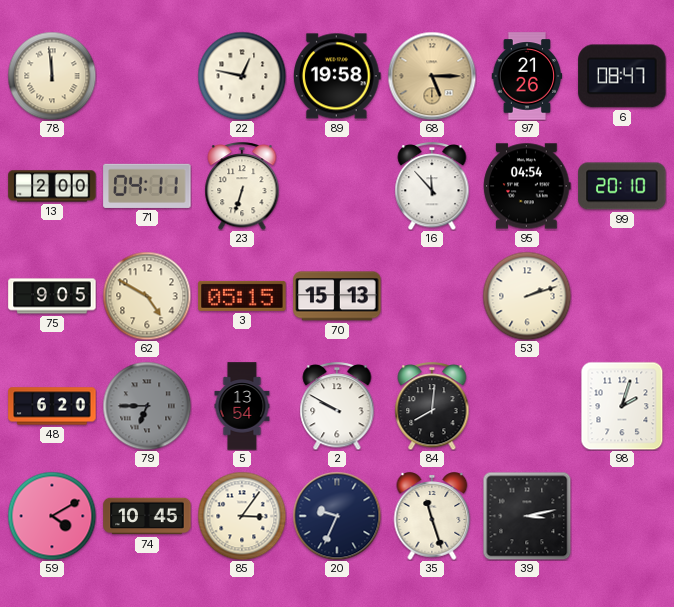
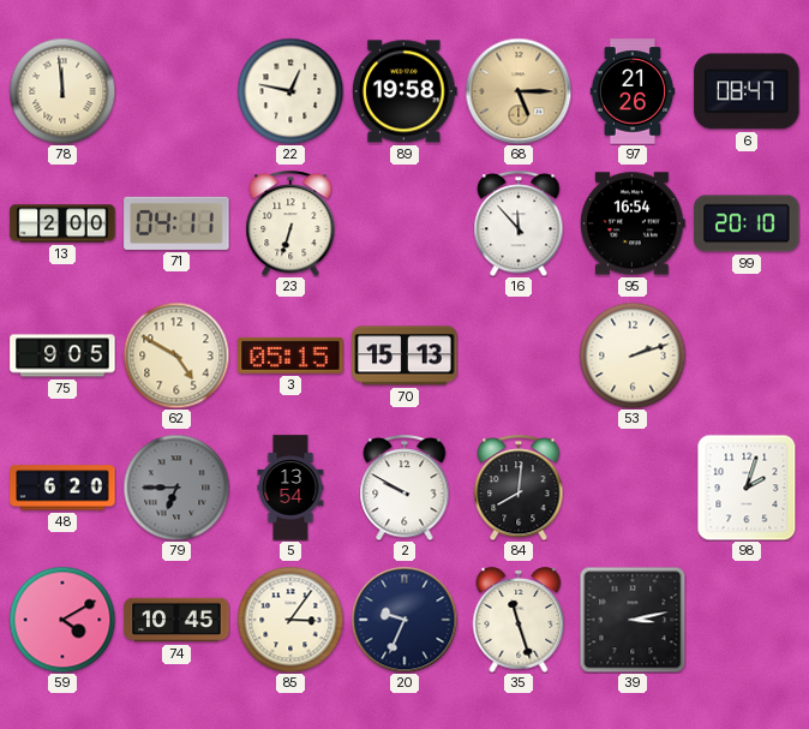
95: 04:54 -> 16:54
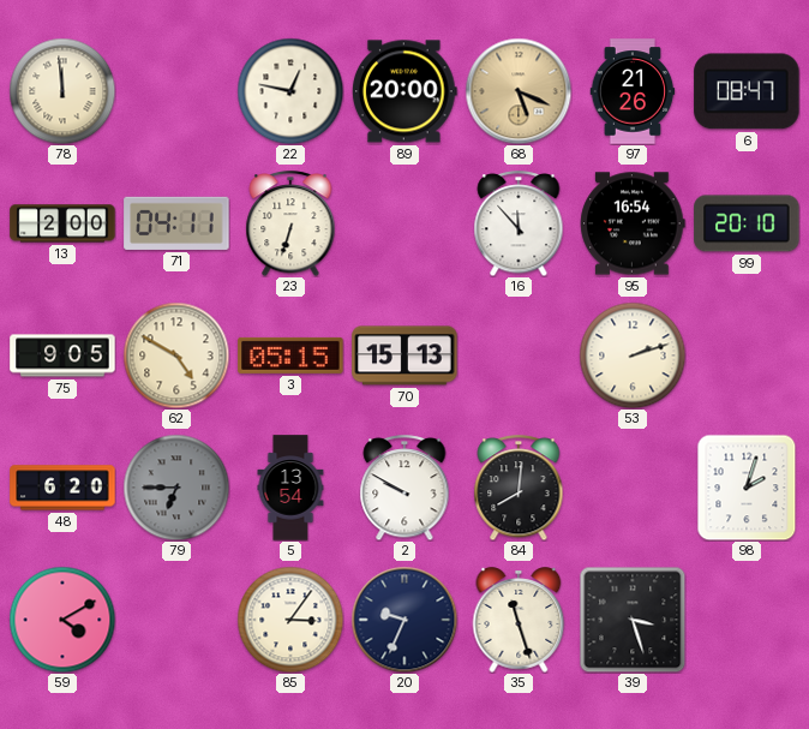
89: 19:58 -> 20:00
68: 5:15 -> 5:19
74: 10:45 -> none
39: 3:13 -> 3:27
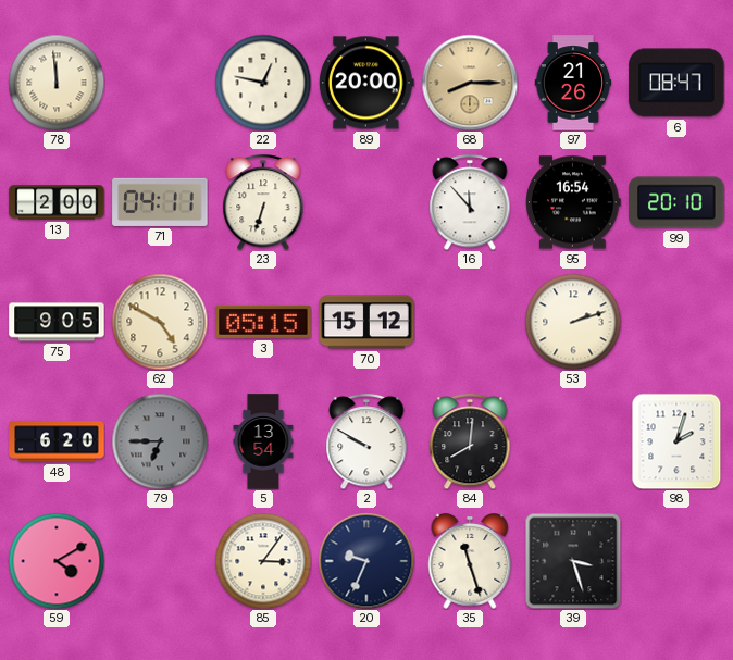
68: 5:19 -> 8:15
70: 15:13 -> 15:12
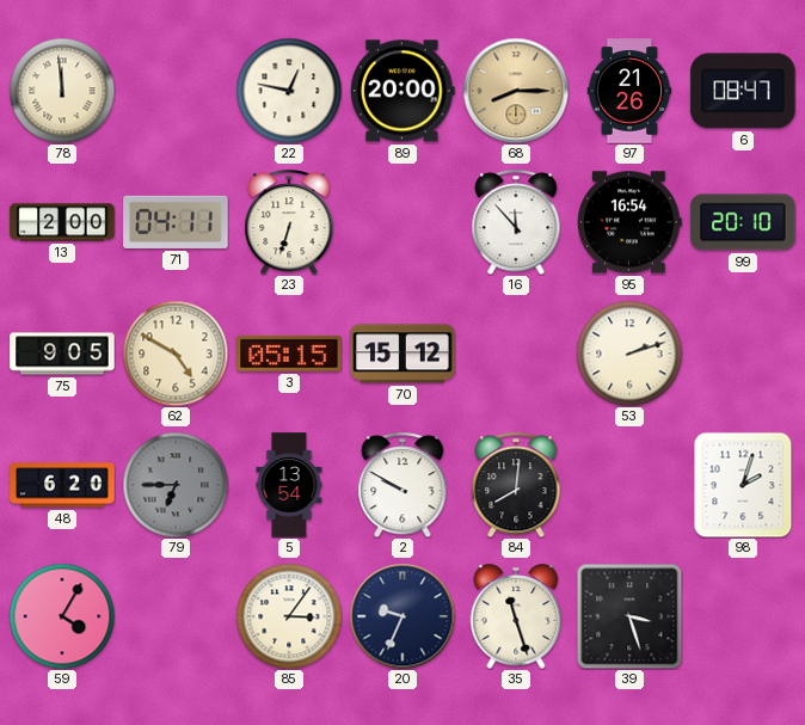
59: 4:10 -> 4:05
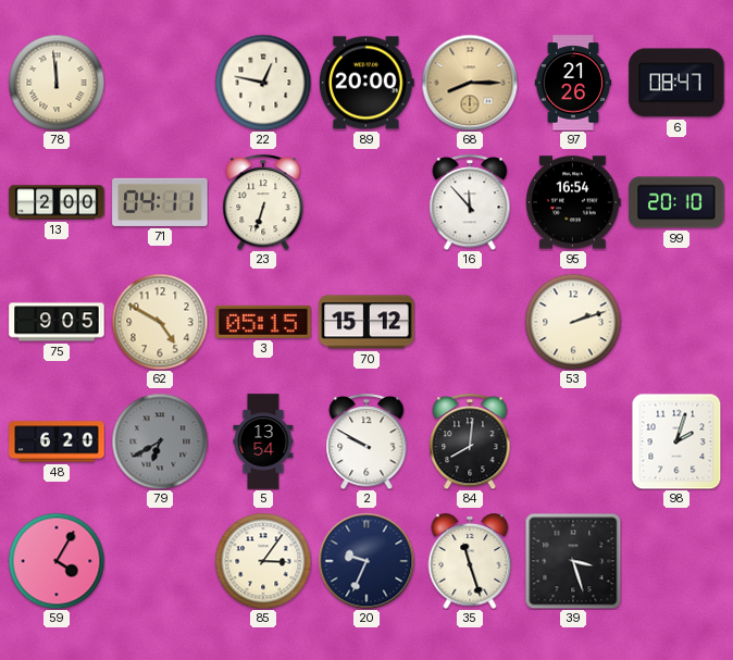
79: 6:45 -> 6:40
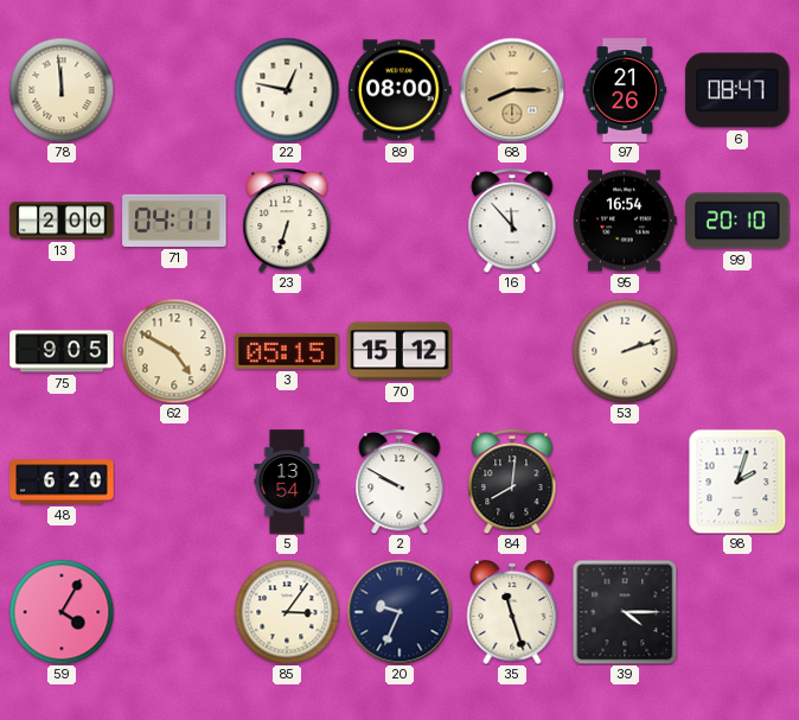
89: 20:00 -> 08:00
79: 6:40 -> none
39: 3:27 -> 4:15
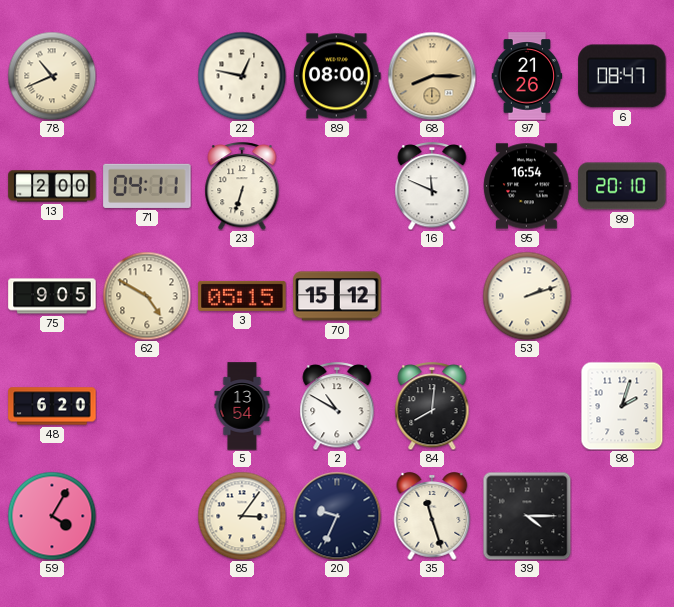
78: 11:59 -> 10:41
16: 11:53 -> 11:49
2: 9:50 -> 10:50
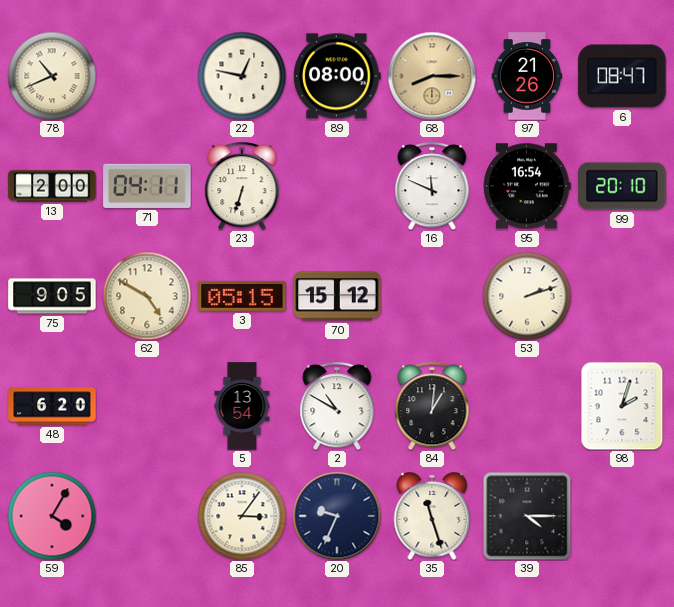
84: 8:01 -> 1:01
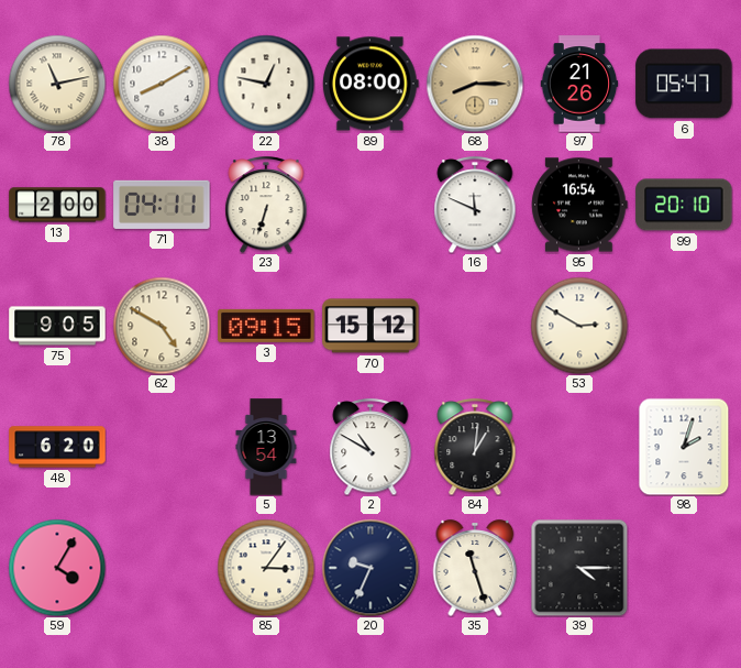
78: 10:41 -> 11:13
38: none -> 8:10
6: 08:47 -> 05:47
3: 05:15 -> 09:15
53: 2:12 -> 2:50
